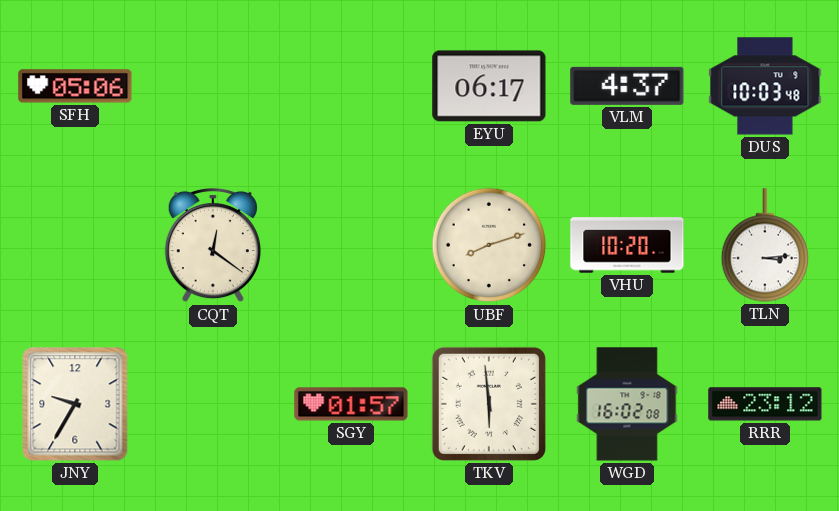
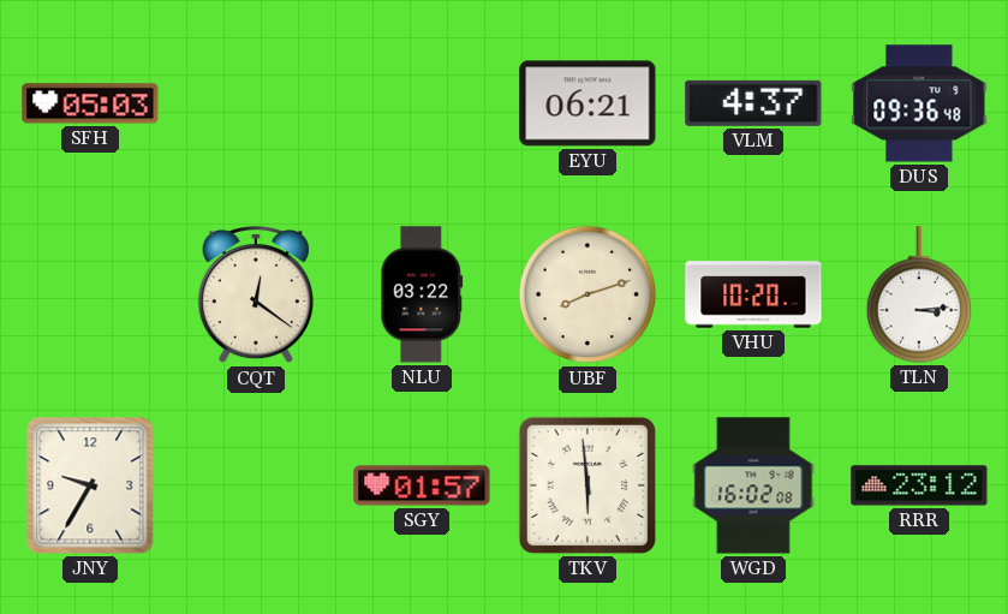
SFH: 05:06 -> 05:03
EYU: 06:17 -> 06:21
DUS: 10:03 -> 09:36
NLU: none -> 03:22
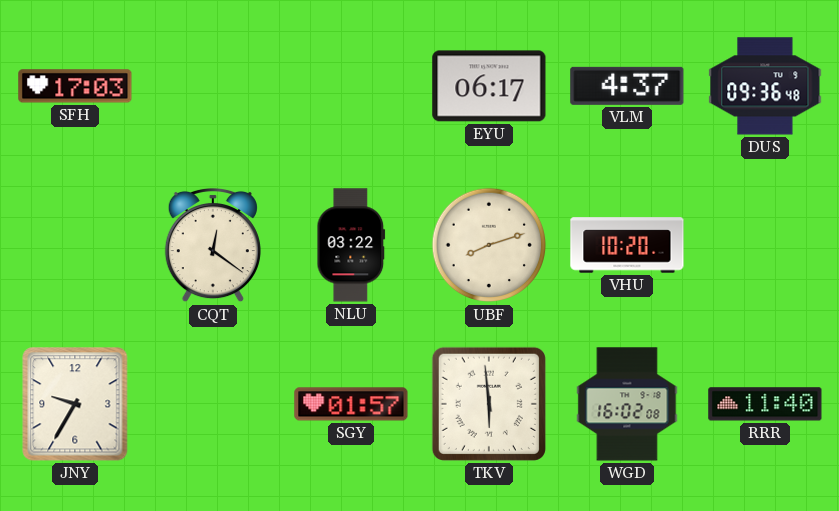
SFH: 05:03 -> 17:03
EYU: 06:21 -> 06:17
TLN: 3:14 -> none
RRR: 23:12 -> 11:40
